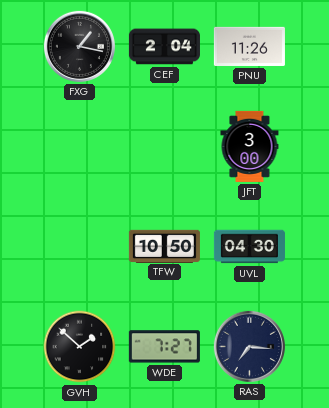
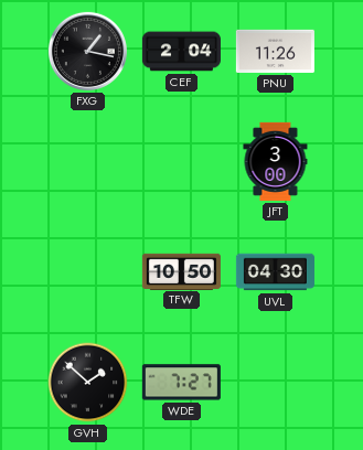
RAS: 7:16 -> none
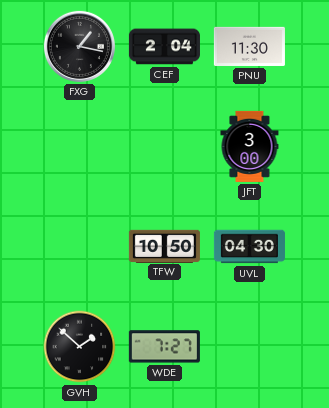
PNU: 11:26 -> 11:30
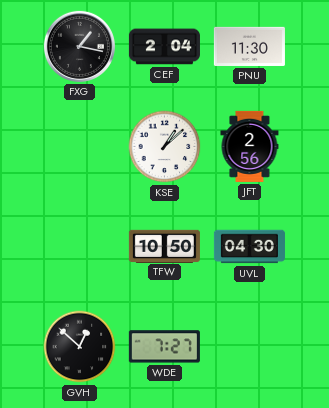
KSE: none -> 1:08
JFT: 3:00 -> 2:56
GVH: 1:52 -> 12:52
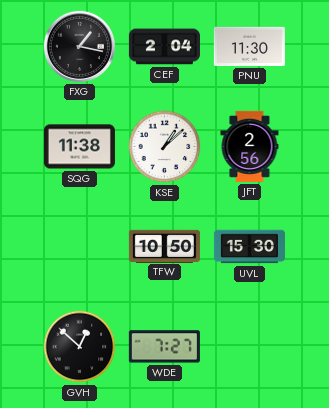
SQG: none -> 11:38
UVL: 04:30 -> 15:30
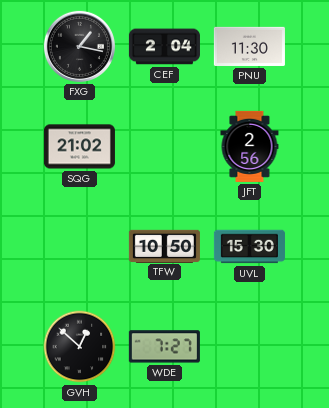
SQG: 11:38 -> 21:02
KSE: 1:08 -> none
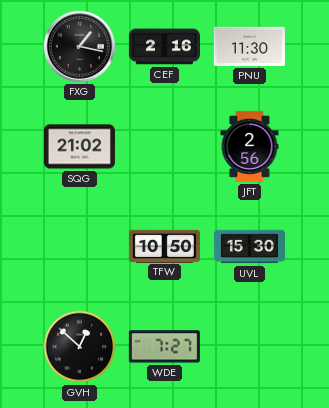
CEF: 2:04 -> 2:16
